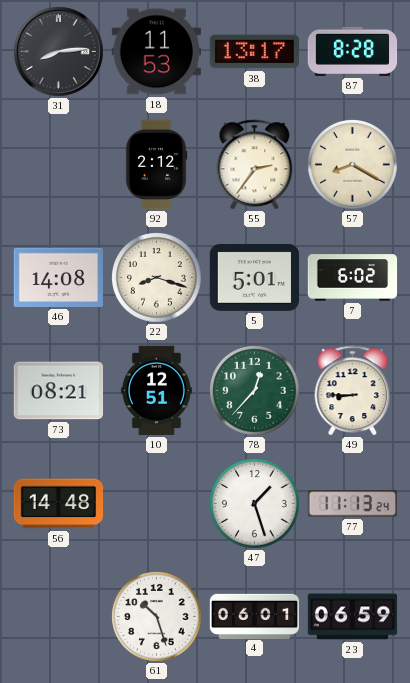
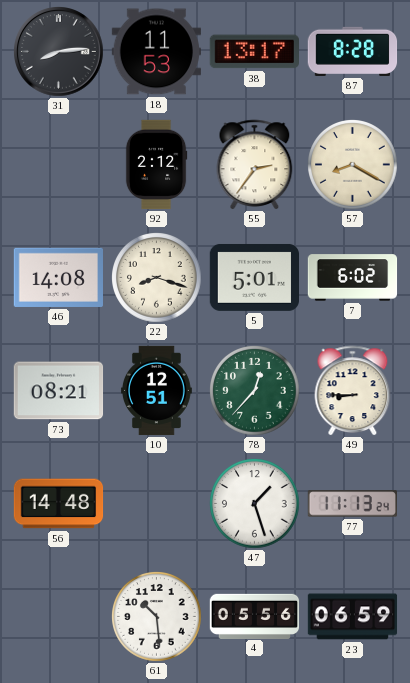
61: 10:27 -> 10:29
4: 06:01 -> 05:56
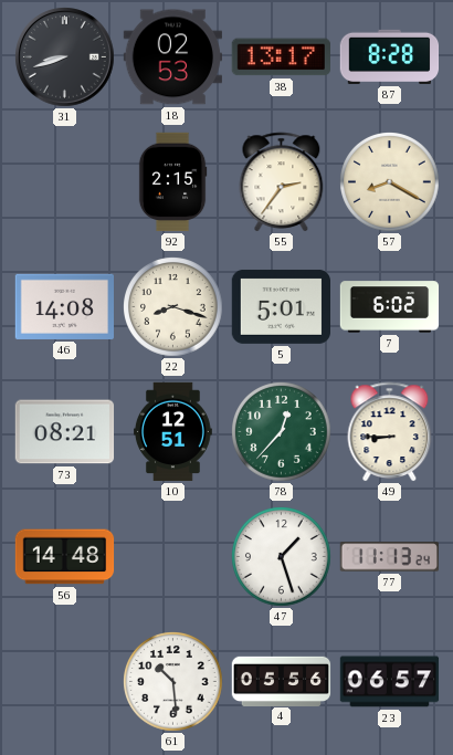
31: 8:14 -> 8:42
18: 11:53 -> 02:53
92: 2:12 -> 2:15
23: 06:59 -> 06:57
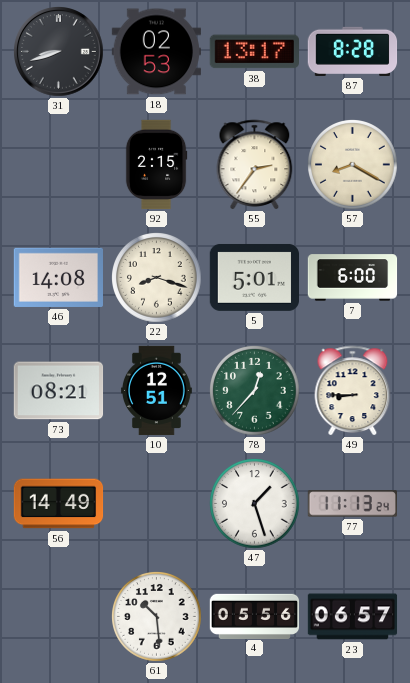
7: 6:02 -> 6:00
56: 14:48 -> 14:49
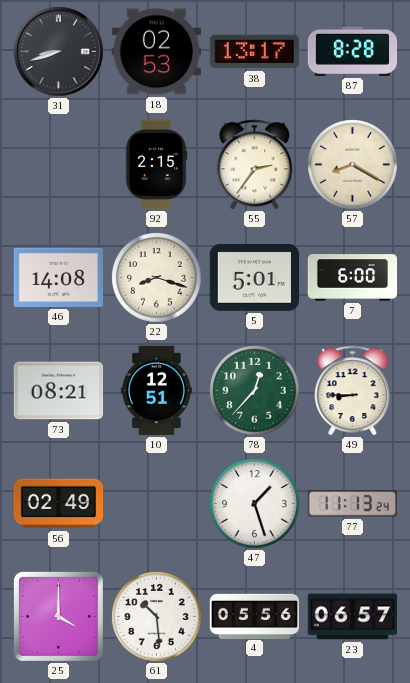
56: 14:49 -> 02:49
25: none -> 4:00
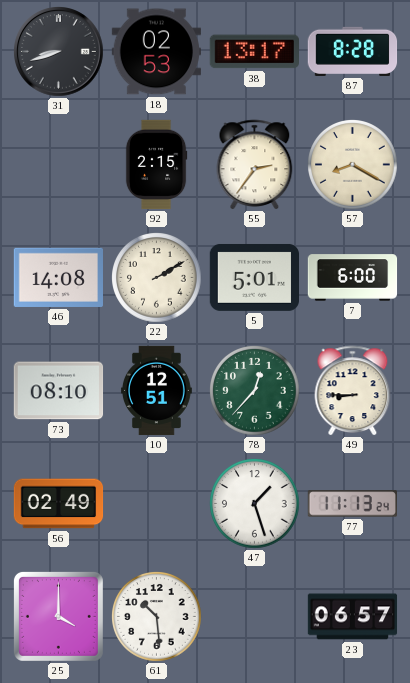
22: 8:18 -> 2:10
73: 08:21 -> 08:10
4: 05:56 -> none
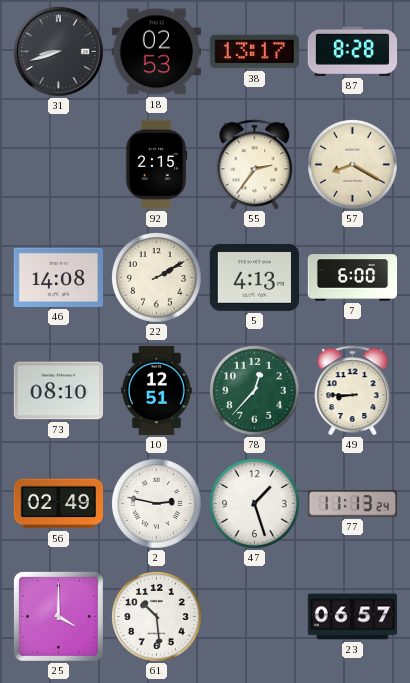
5: 5:01 -> 4:13
2: none -> 2:47
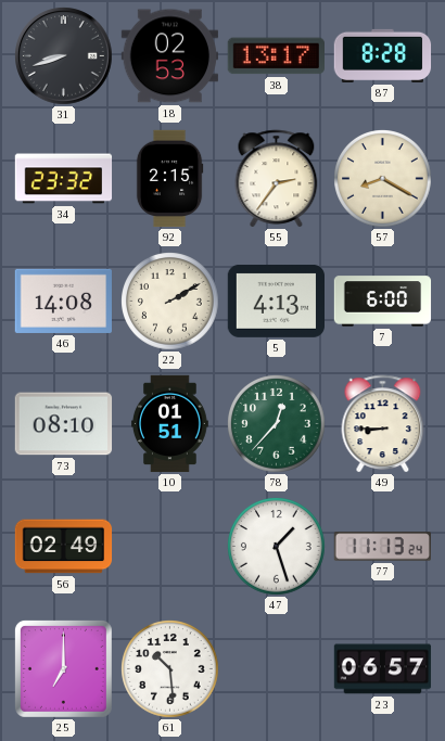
34: none -> 23:32
10: 12:51 -> 01:51
2: 2:47 -> none
25: 4:00 -> 7:00
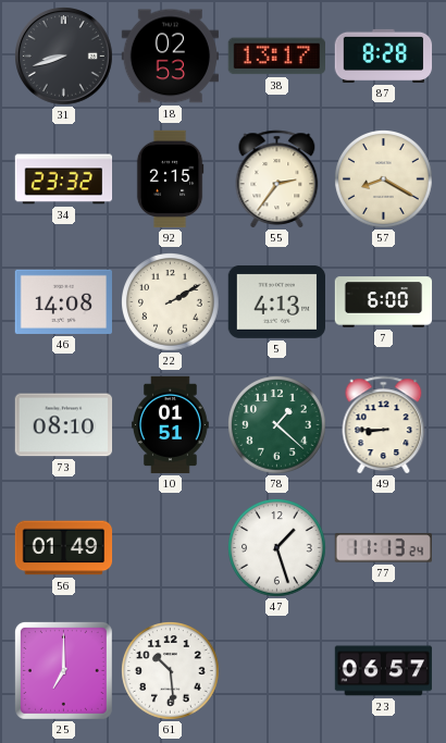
78: 12:37 -> 1:22
56: 02:49 -> 01:49
